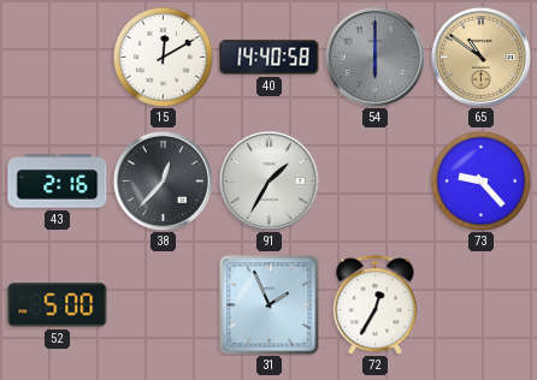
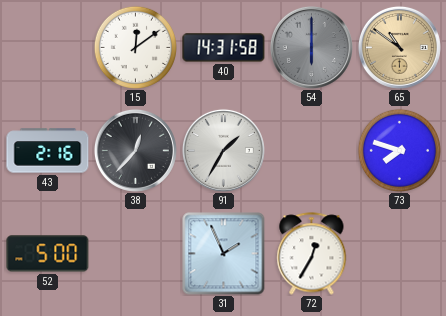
15: 12:10 -> 12:09
40: 14:40 -> 14:31
73: 9:23 -> 7:48
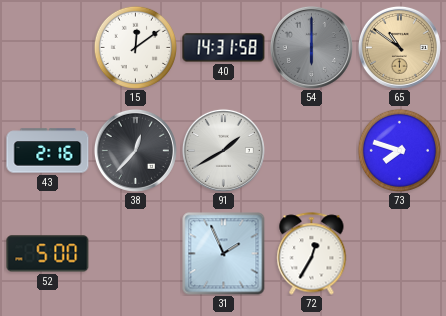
91: 1:35 -> 1:40
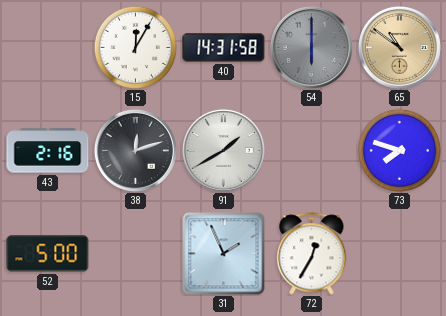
15: 12:09 -> 12:05
38: 12:37 -> 12:12
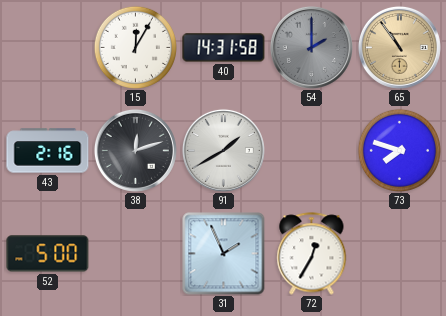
54: 6:00 -> 2:00
65: 10:51 -> 10:54
